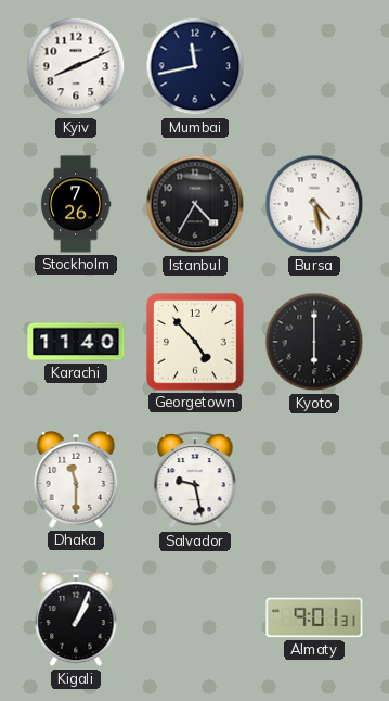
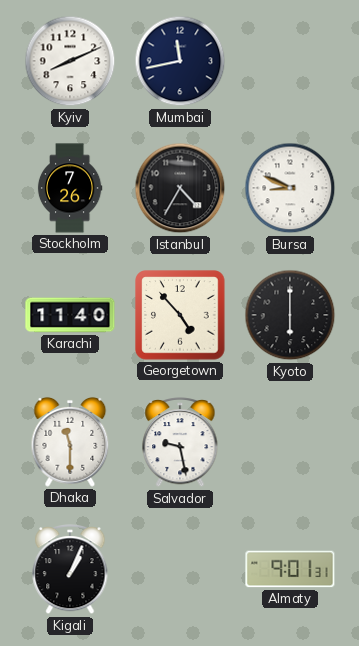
Bursa: 4:28 -> 8:49
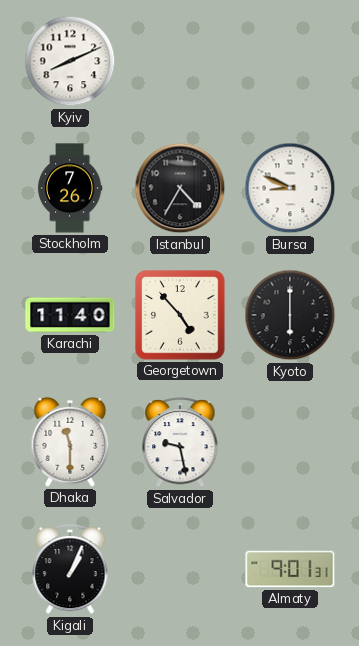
Mumbai: 11:43 -> none
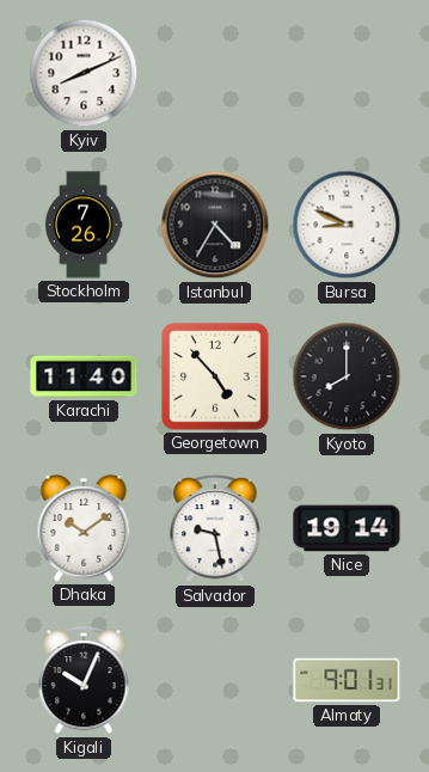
Kyoto: 6:00 -> 8:00
Dhaka: 11:30 -> 10:09
Nice: none -> 19:14
Kigali: 1:04 -> 10:04
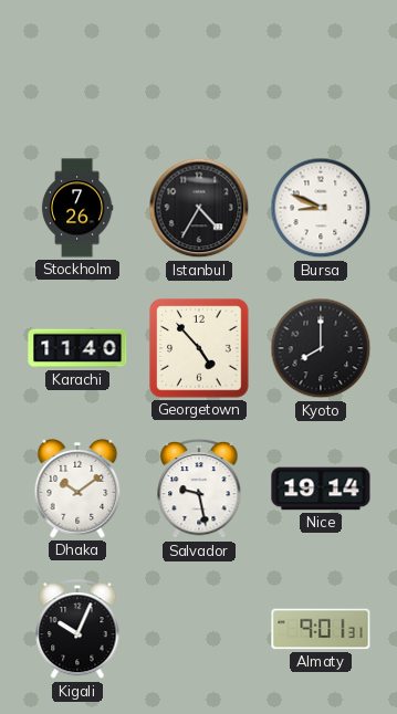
Kyiv: 8:11 -> none
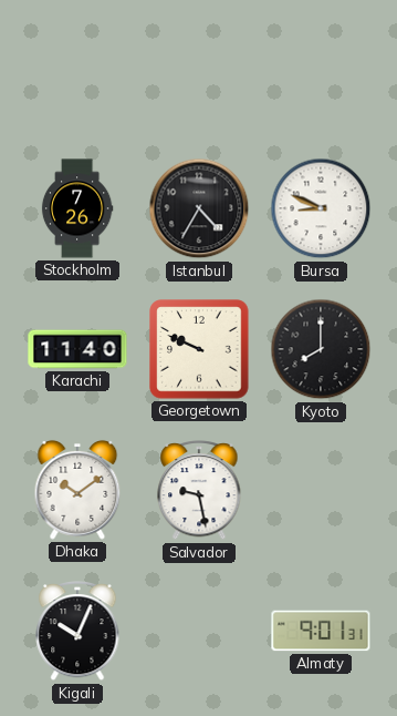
Georgetown: 4:53 -> 9:49
Nice: 19:14 -> none
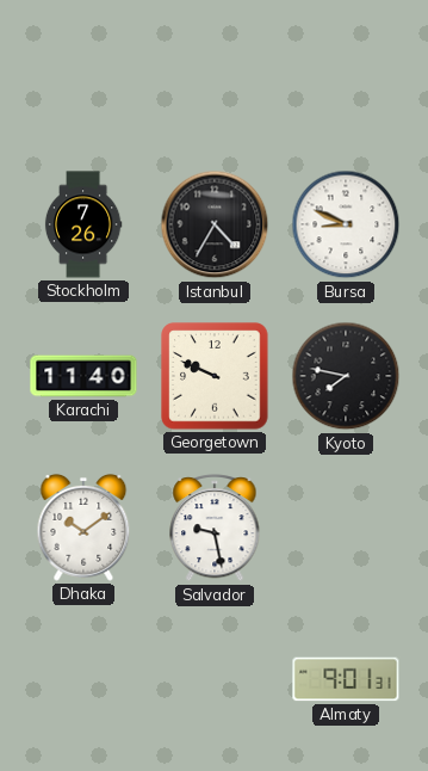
Kyoto: 8:00 -> 7:47
Kigali: 10:04 -> none
